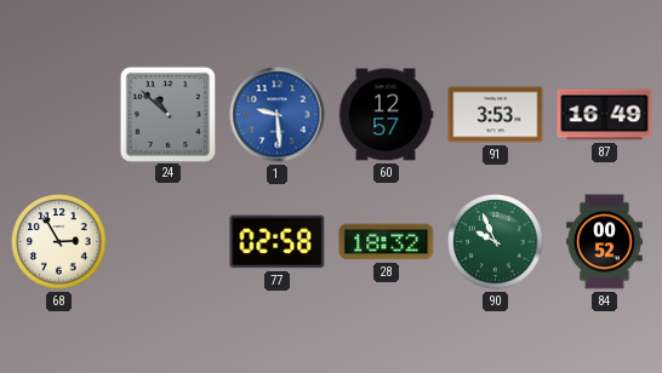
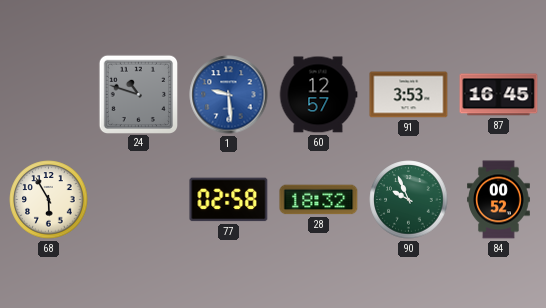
24: 10:52 -> 10:48
87: 16:49 -> 16:45
68: 2:55 -> 5:55
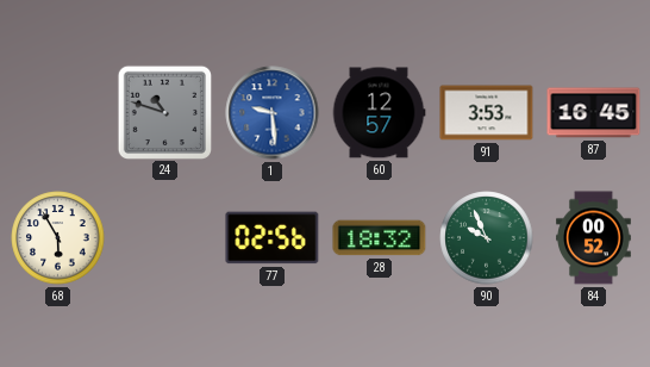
77: 02:58 -> 02:56
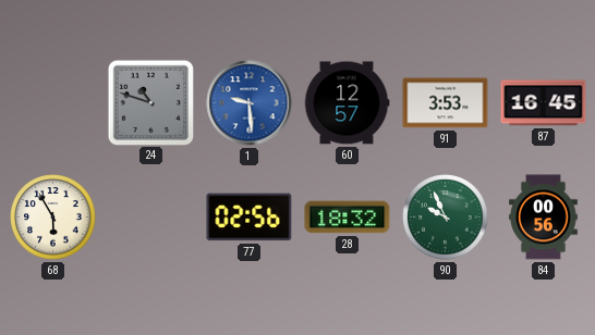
84: 00:52 -> 00:56
